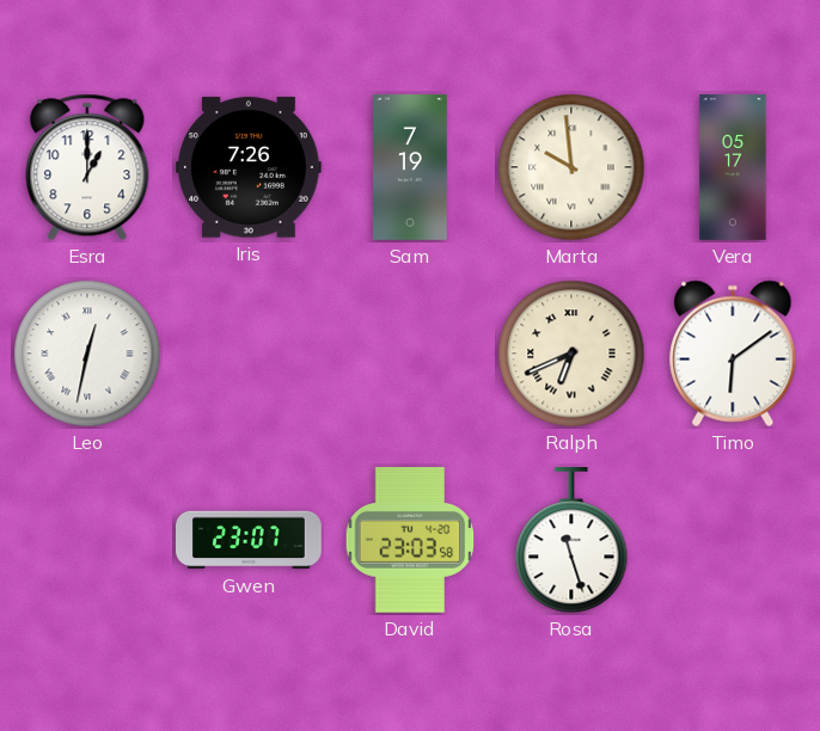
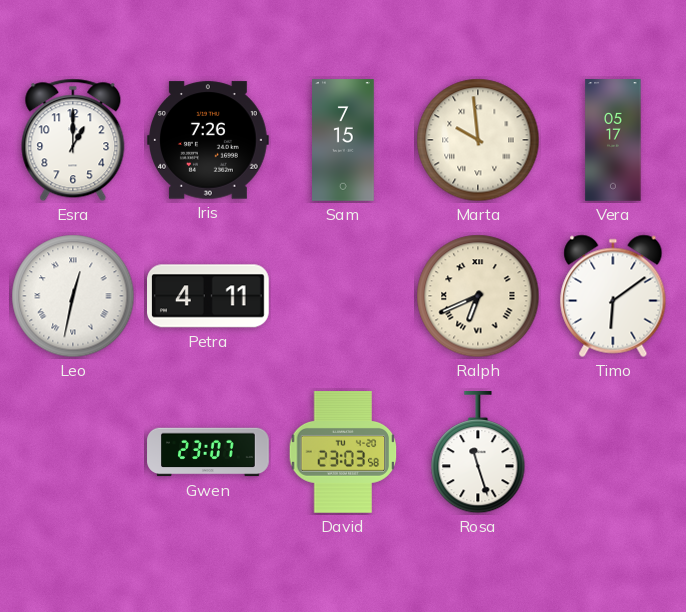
Sam: 7:19 -> 7:15
Petra: none -> 4:11
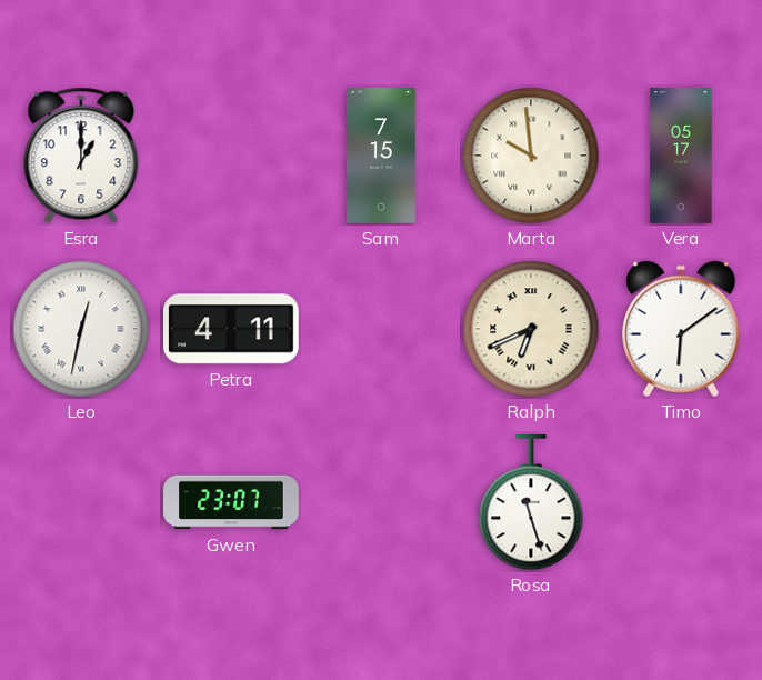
Iris: 7:26 -> none
David: 23:03 -> none
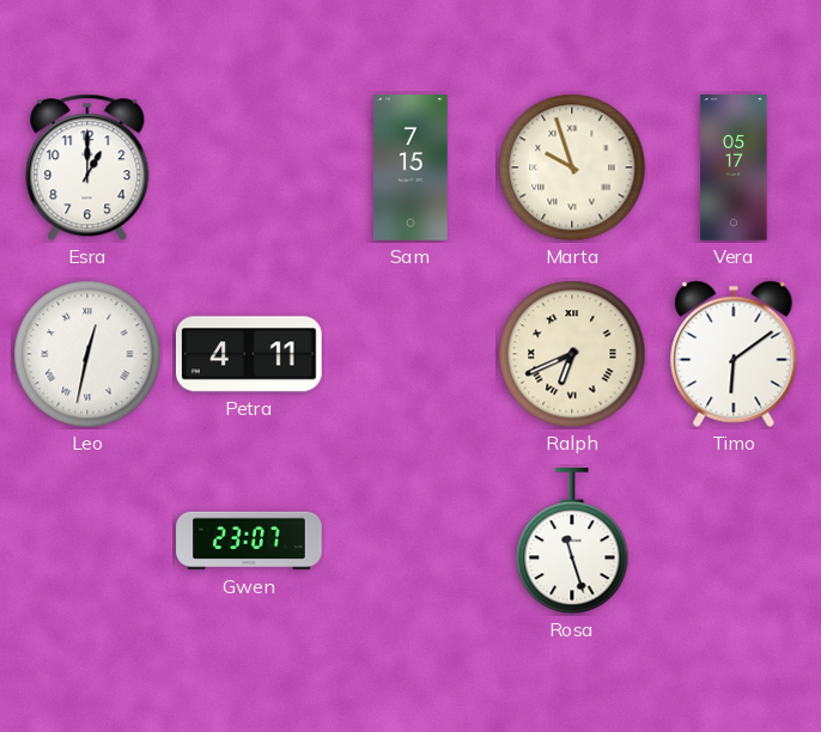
Marta: 9:59 -> 9:57
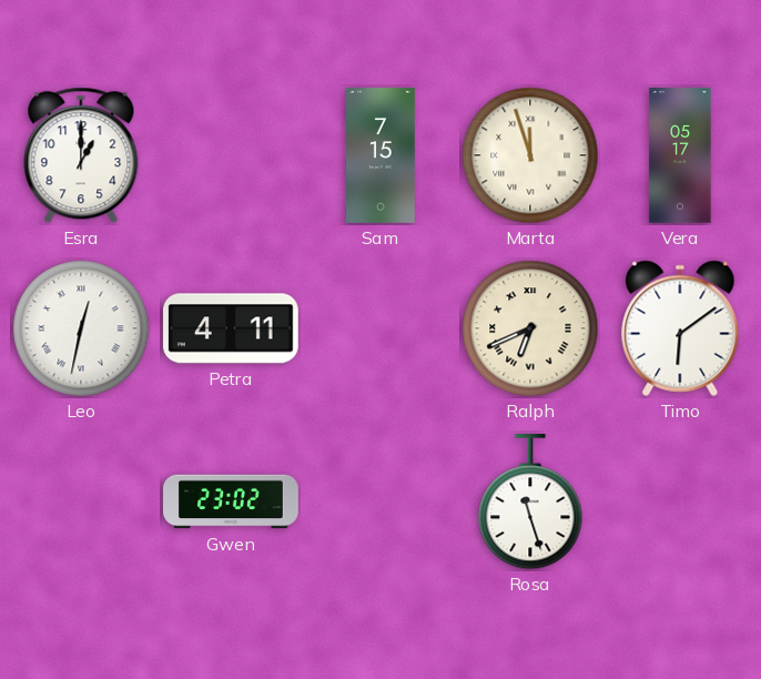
Marta: 9:57 -> 11:57
Gwen: 23:07 -> 23:02
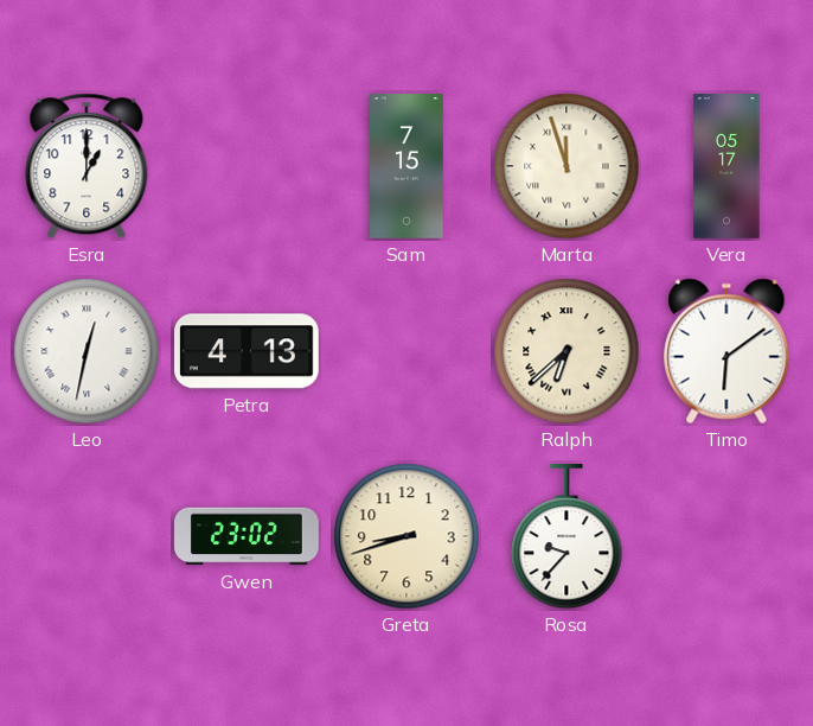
Petra: 4:11 -> 4:13
Ralph: 6:41 -> 6:38
Greta: none -> 8:42
Rosa: 11:27 -> 9:37
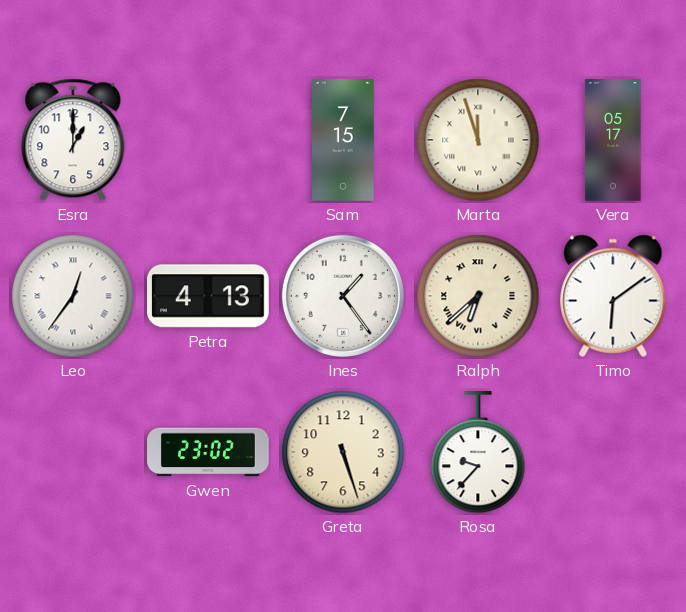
Leo: 12:32 -> 12:36
Ines: none -> 1:24
Greta: 8:42 -> 5:27
